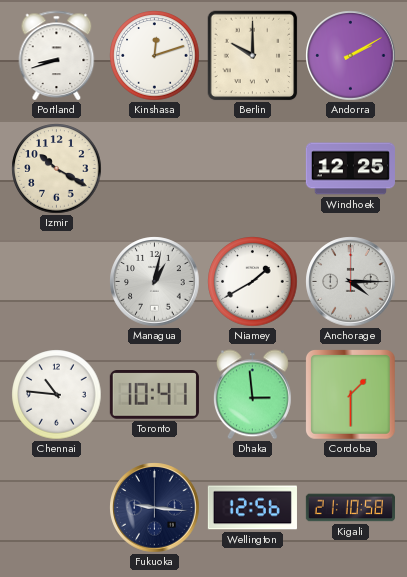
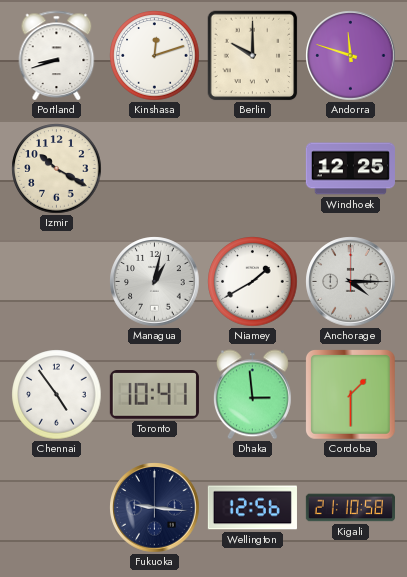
Andorra: 2:10 -> 11:48
Chennai: 10:46 -> 4:54
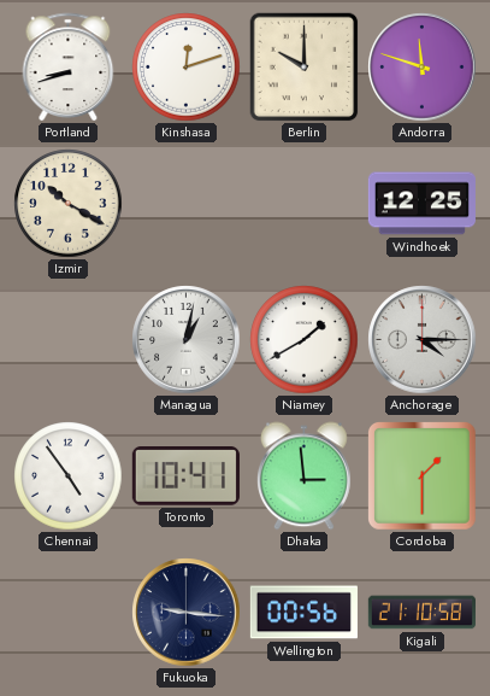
Wellington: 12:56 -> 00:56
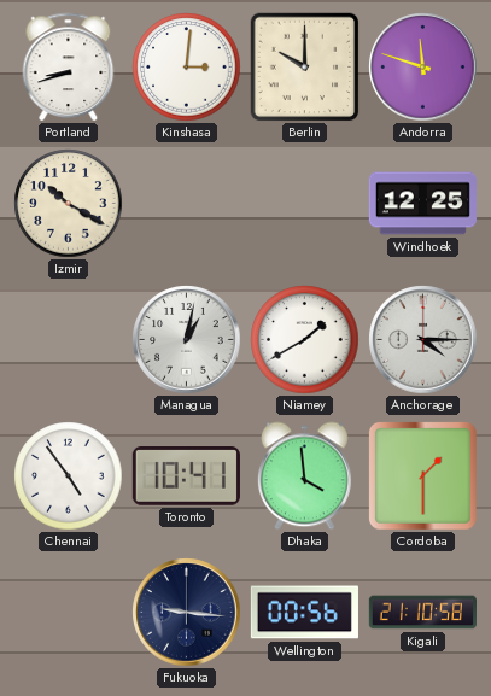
Kinshasa: 12:12 -> 3:01
Dhaka: 2:59 -> 3:59
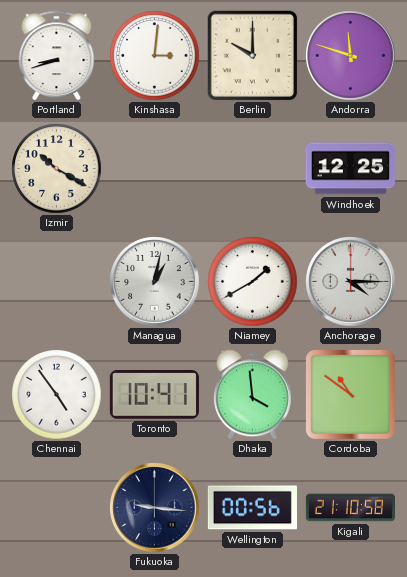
Cordoba: 1:30 -> 10:51
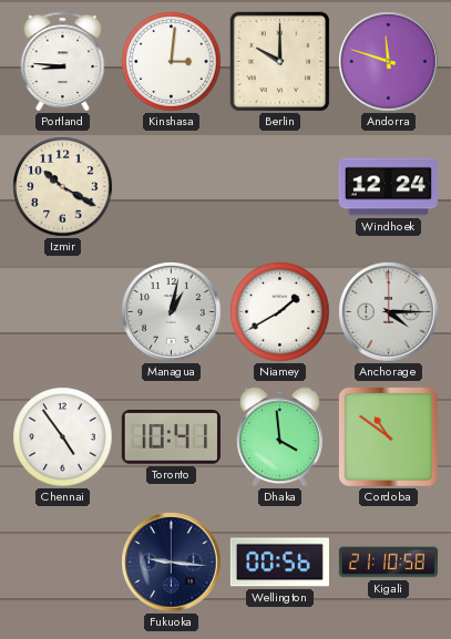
Portland: 8:42 -> 8:46
Windhoek: 12:25 -> 12:24
